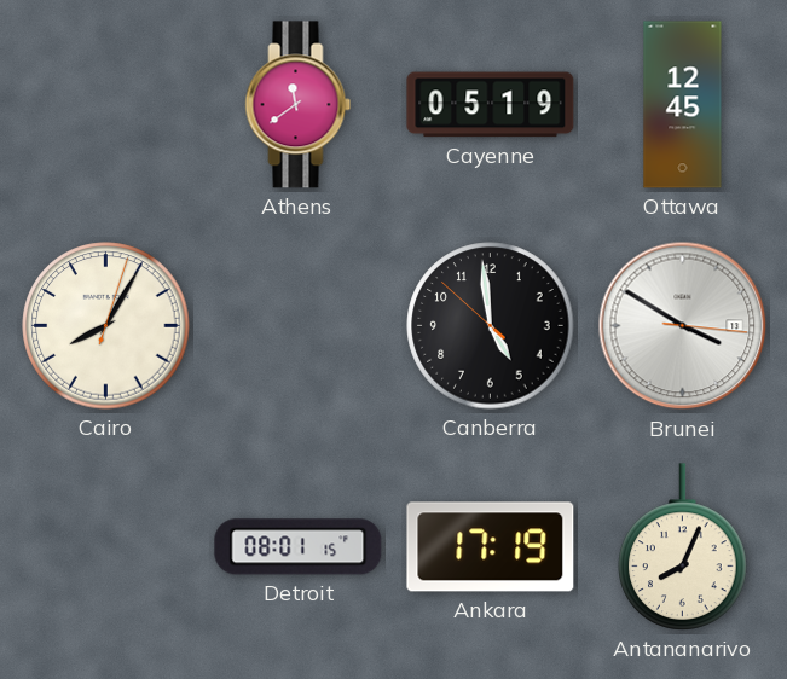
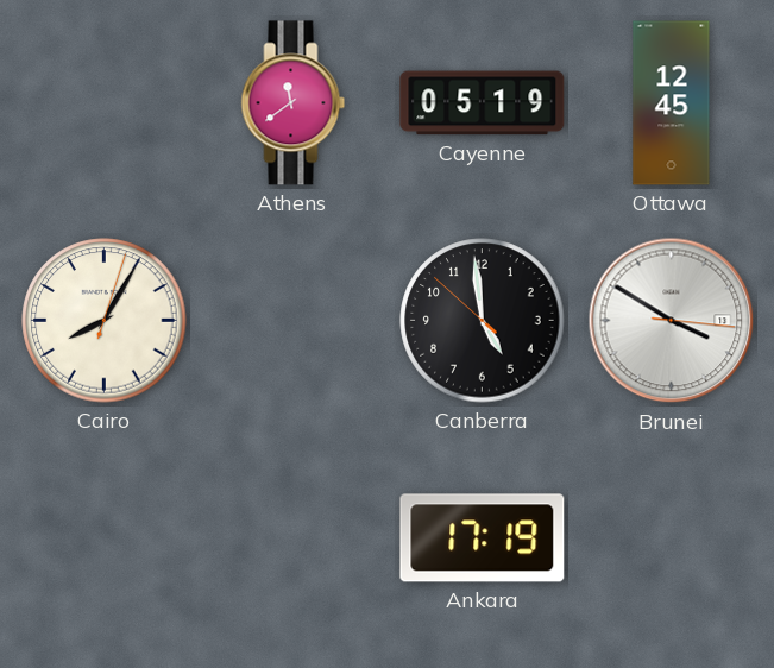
Detroit: 08:01 -> none
Antananarivo: 8:04 -> none
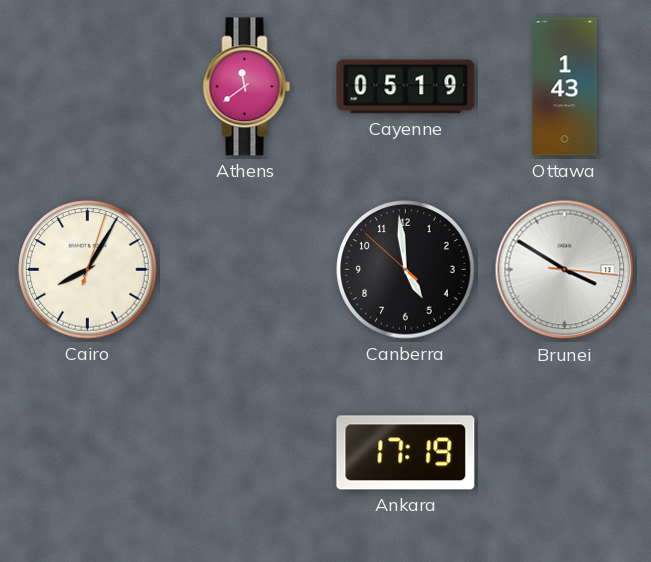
Ottawa: 12:45 -> 1:43
